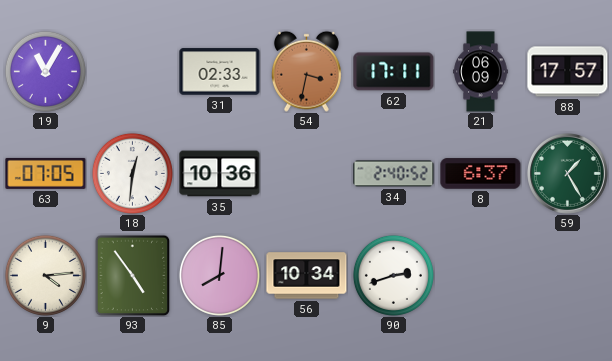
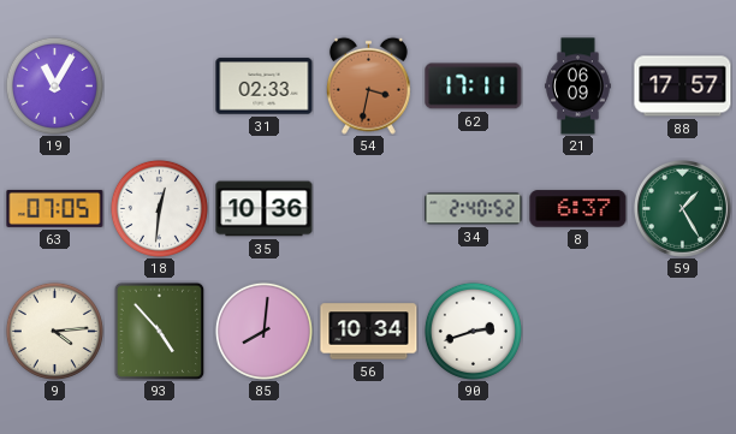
93: 4:54 -> 4:53
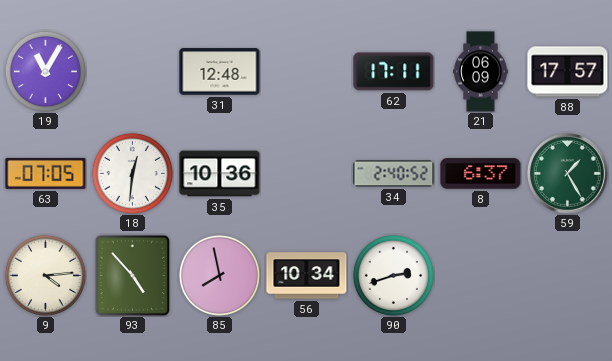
31: 02:33 -> 12:48
54: 3:32 -> none
85: 8:01 -> 7:58
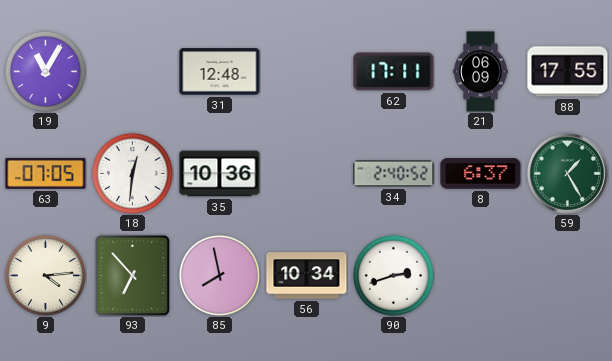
88: 17:57 -> 17:55
93: 4:53 -> 6:53
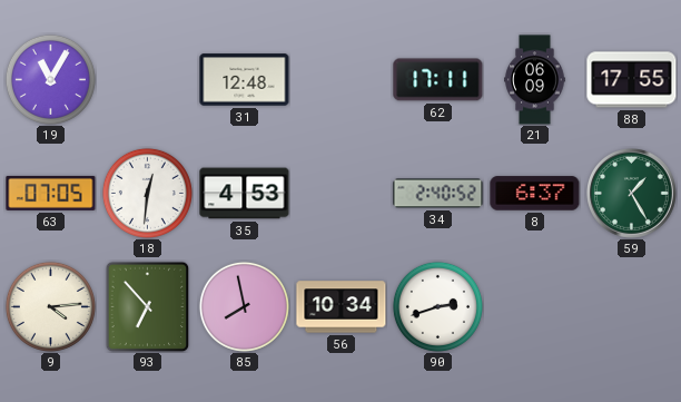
35: 10:36 -> 4:53
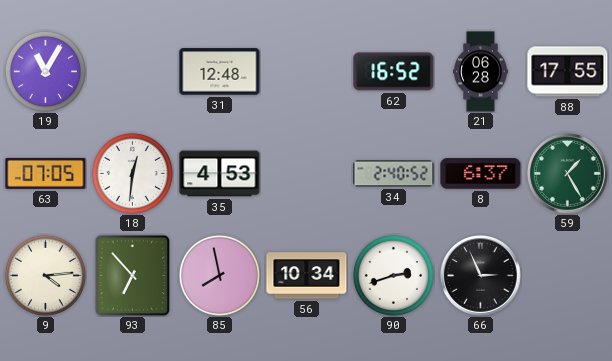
62: 17:11 -> 16:52
21: 06:09 -> 06:28
66: none -> 2:56
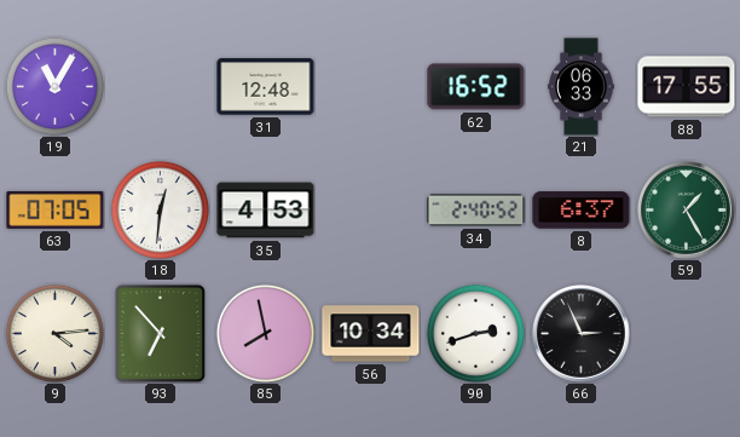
21: 06:28 -> 06:33
